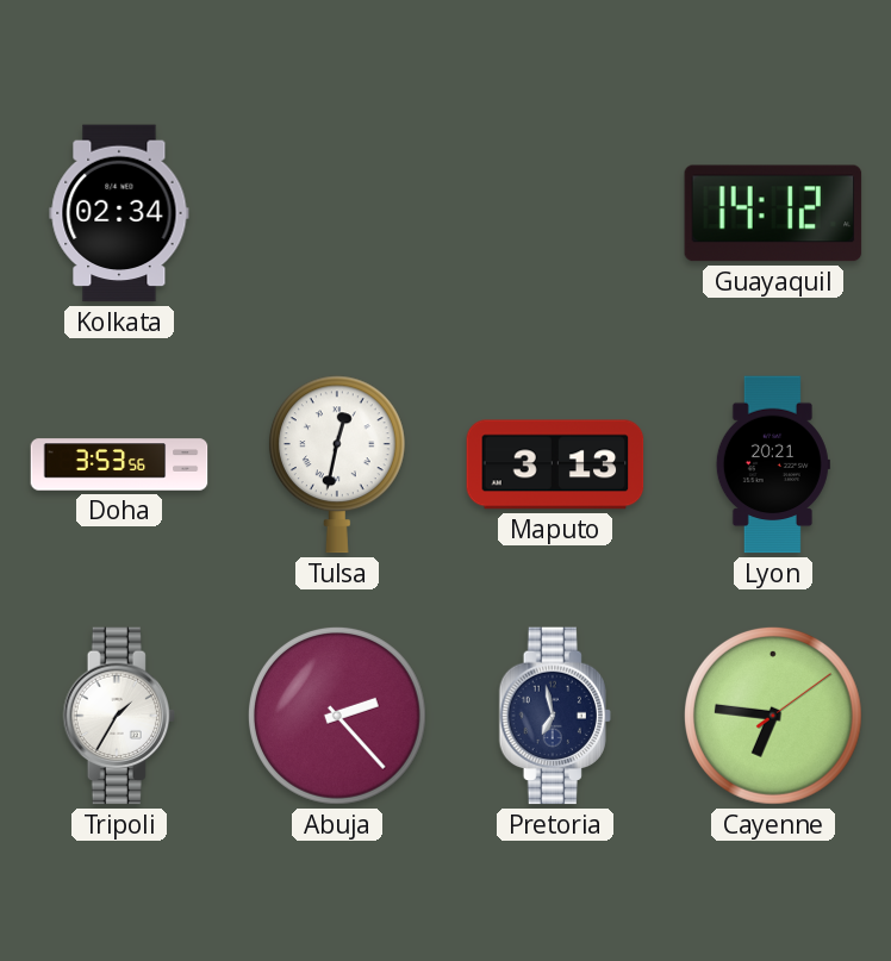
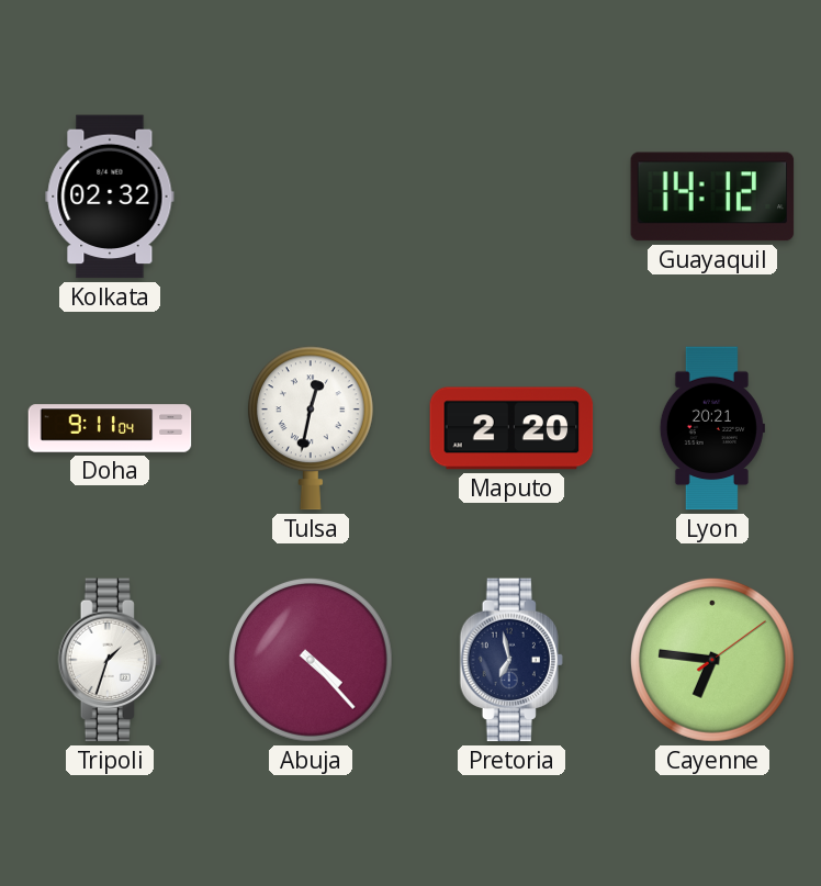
Kolkata: 02:34 -> 02:32
Doha: 3:53 -> 9:11
Maputo: 3:13 -> 2:20
Tripoli: 1:35 -> 1:33
Abuja: 2:23 -> 4:23
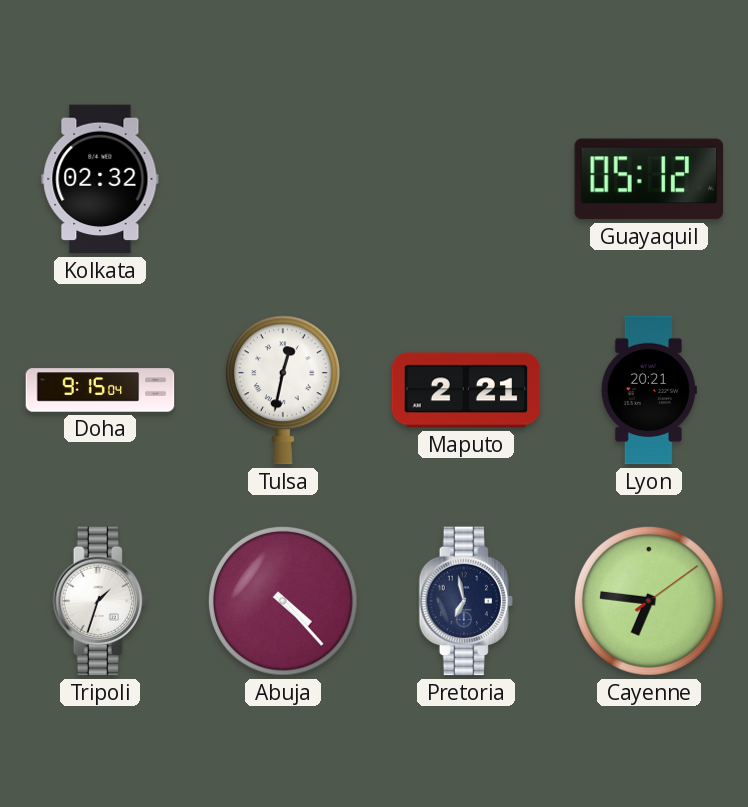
Guayaquil: 14:12 -> 05:12
Doha: 9:11 -> 9:15
Maputo: 2:20 -> 2:21
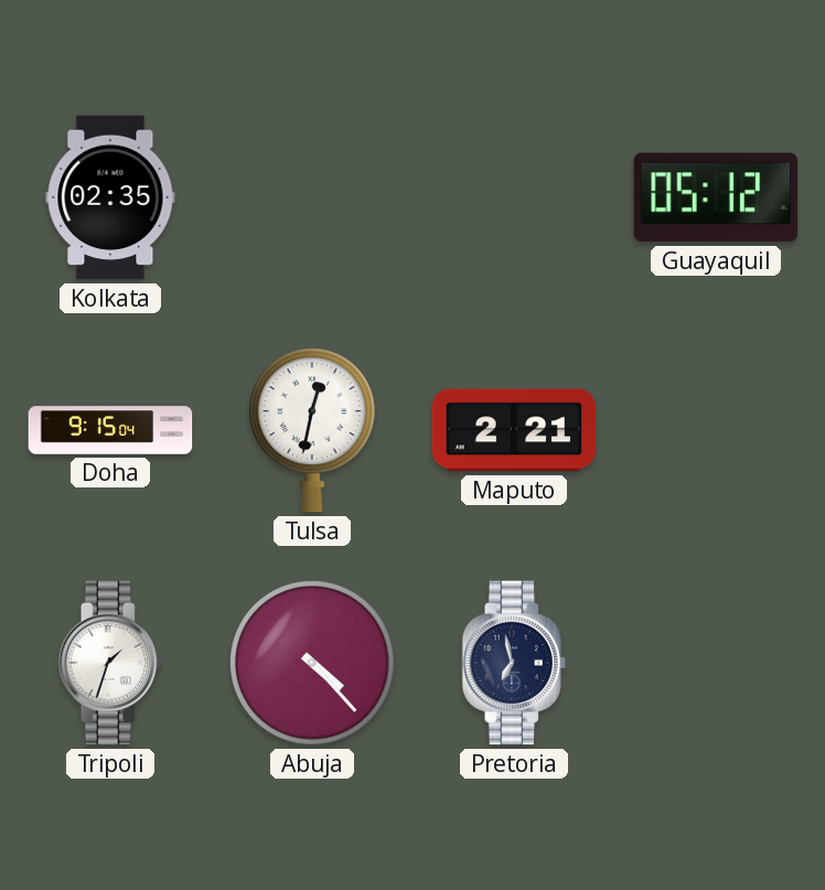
Kolkata: 02:32 -> 02:35
Lyon: 20:21 -> none
Cayenne: 6:46 -> none
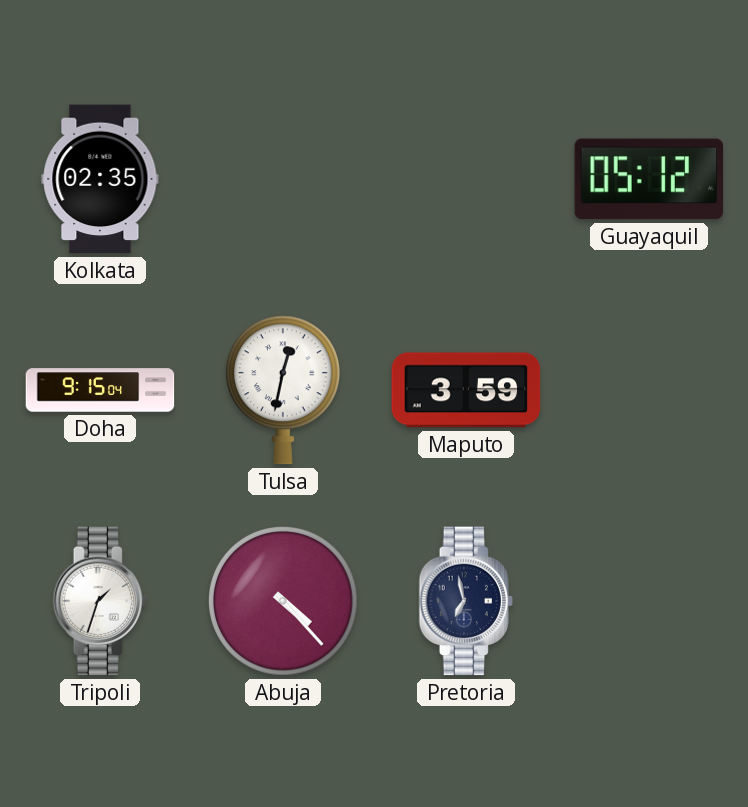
Maputo: 2:21 -> 3:59
